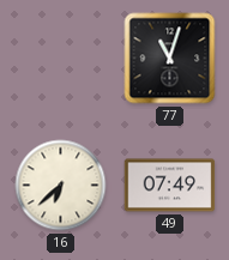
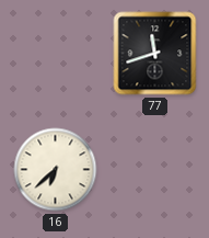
77: 11:03 -> 11:42
49: 07:49 -> none
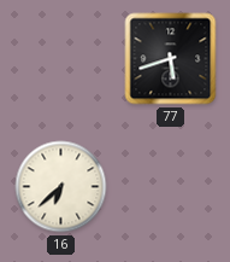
77: 11:42 -> 5:42
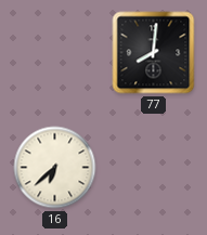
77: 5:42 -> 8:01
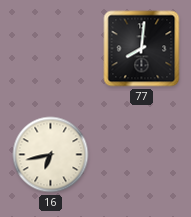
16: 6:38 -> 6:43
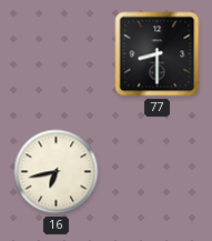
77: 8:01 -> 8:30
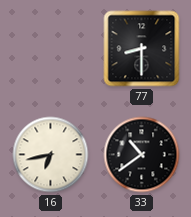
33: none -> 10:39
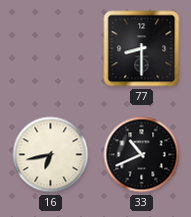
33: 10:39 -> 10:41
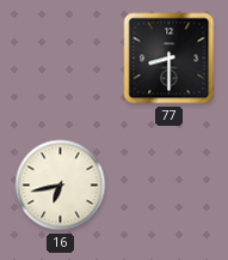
33: 10:41 -> none
